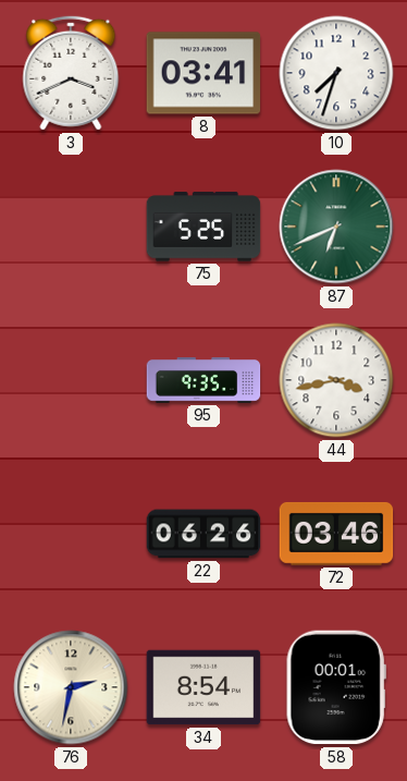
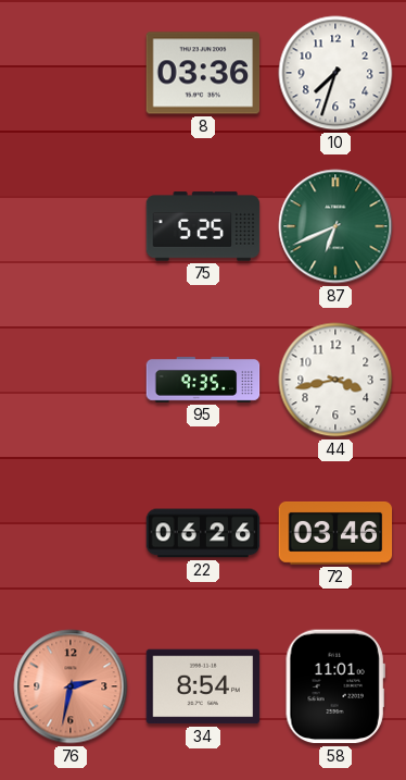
3: 3:41 -> none
8: 03:41 -> 03:36
76 dial: cream -> salmon
58: 00:01 -> 11:01
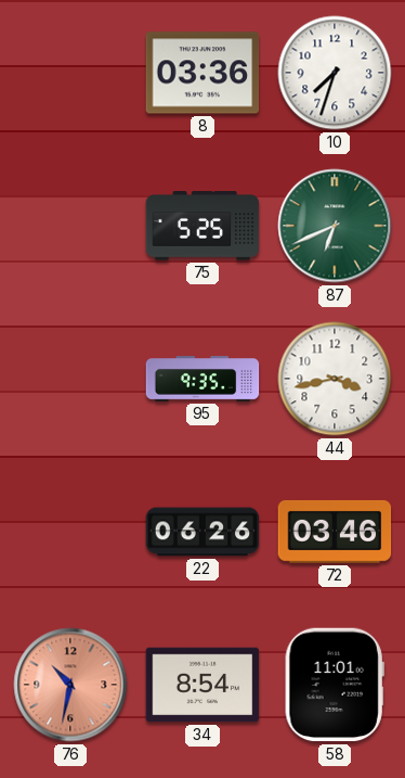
76: 2:32 -> 10:32
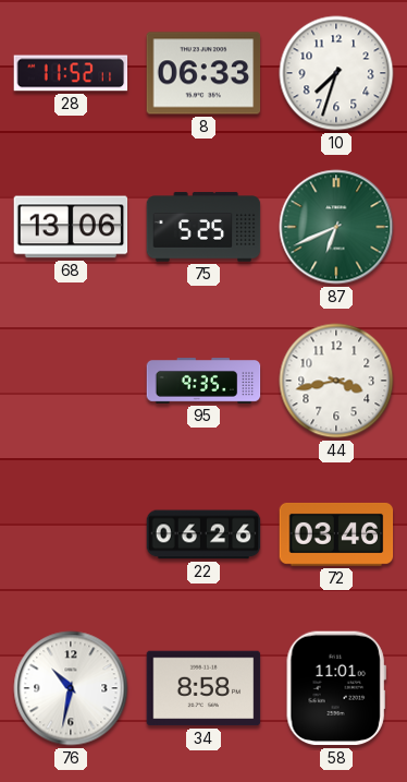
28: none -> 11:52
8: 03:36 -> 06:33
68: none -> 13:06
76 dial: salmon -> white
34: 8:54 -> 8:58
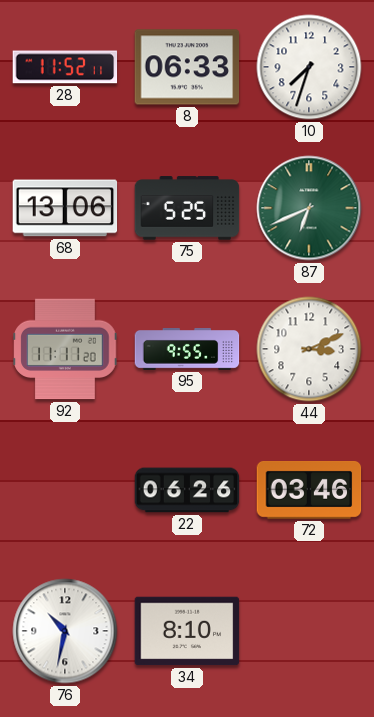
92: none -> 11:11
95: 9:35 -> 9:55
44: 3:43 -> 3:11
34: 8:58 -> 8:10
58: 11:01 -> none
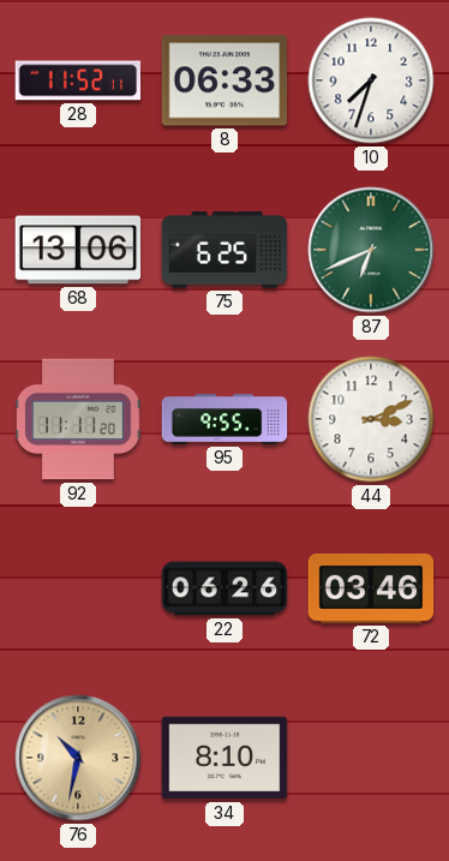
75: 5:25 -> 6:25
76 dial: white -> champagne
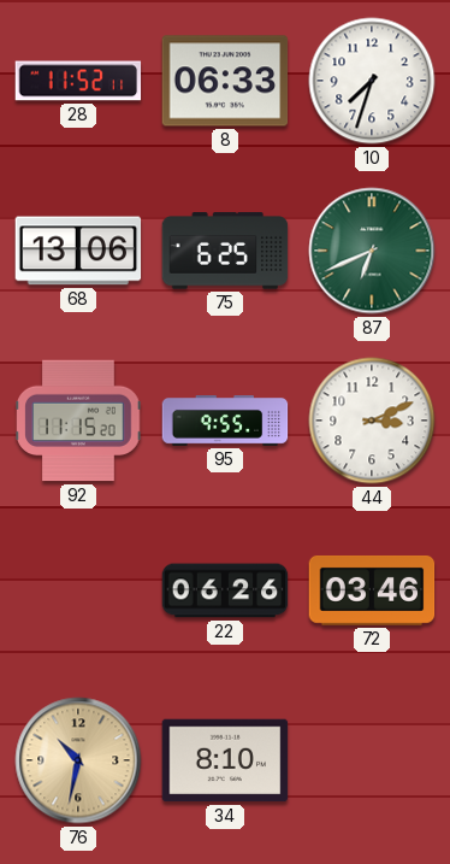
92: 11:11 -> 11:15
